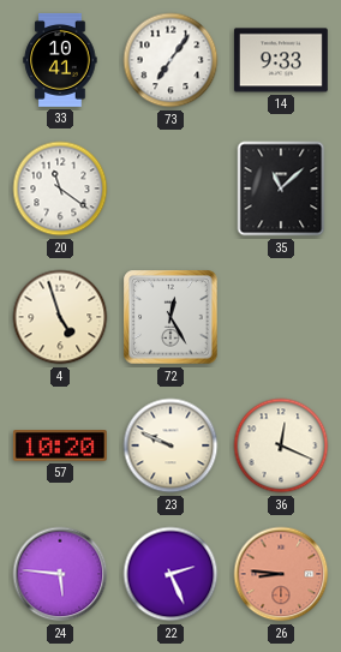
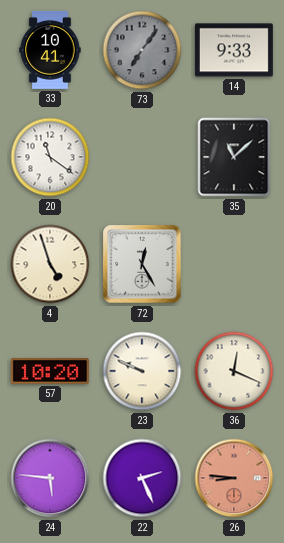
73 dial: white -> grey
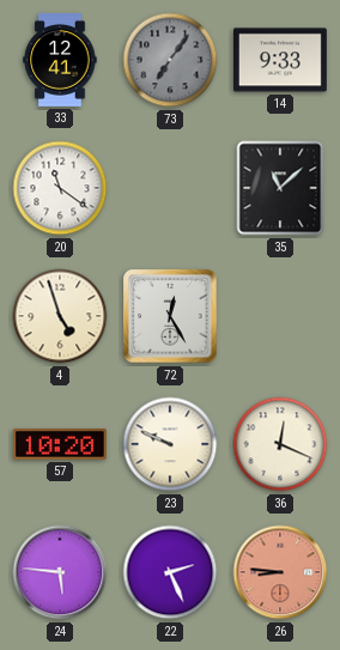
33: 10:41 -> 12:41
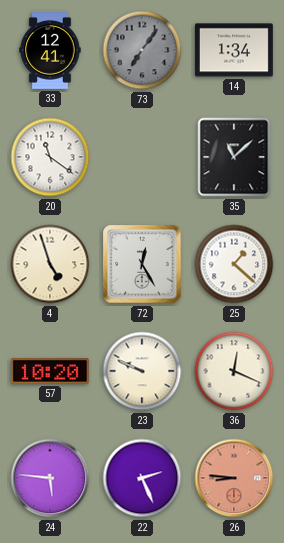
14: 9:33 -> 1:34
25: none -> 1:22
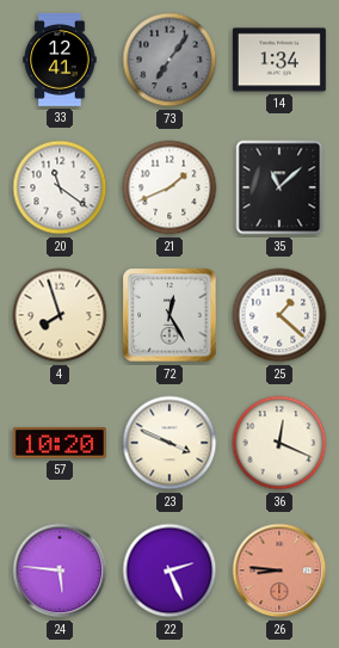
21: none -> 1:41
4: 4:57 -> 7:57
23: 9:49 -> 3:49
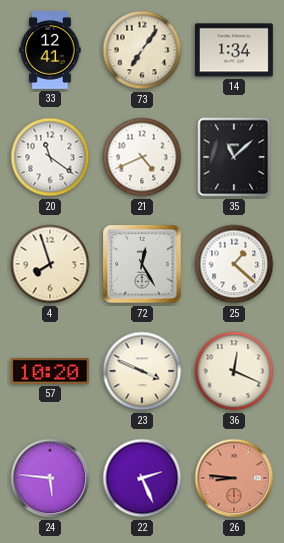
73 dial: grey -> cream
21: 1:41 -> 4:41
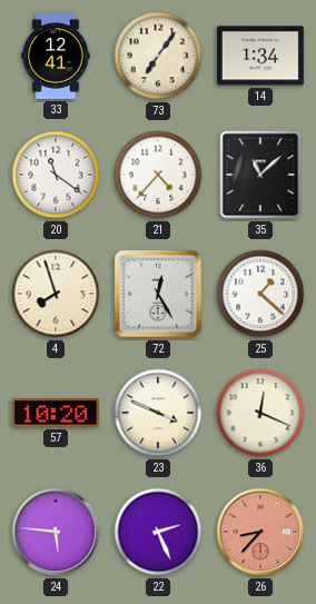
21: 4:41 -> 4:37
26: 8:46 -> 8:37
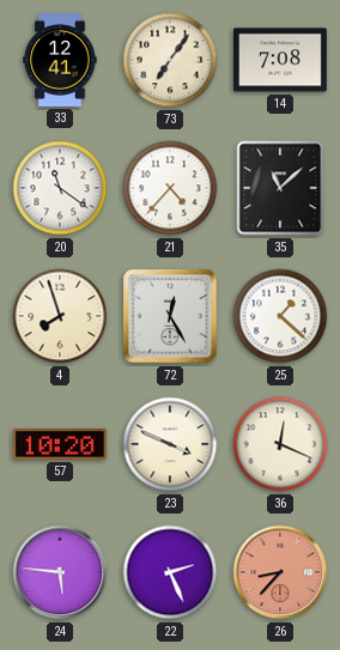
14: 1:34 -> 7:08
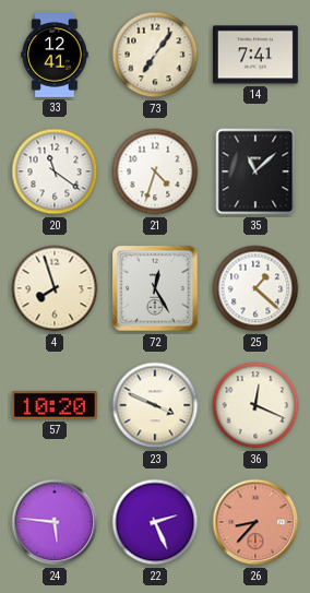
14: 7:08 -> 7:41
21: 4:37 -> 4:33
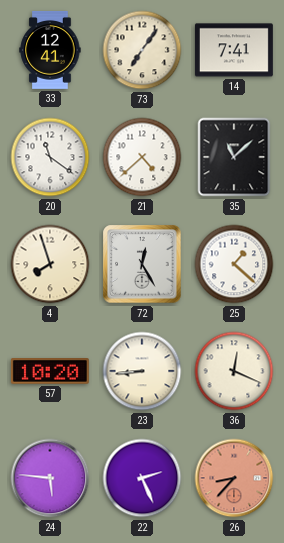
21: 4:33 -> 4:38
23: 3:49 -> 8:44
